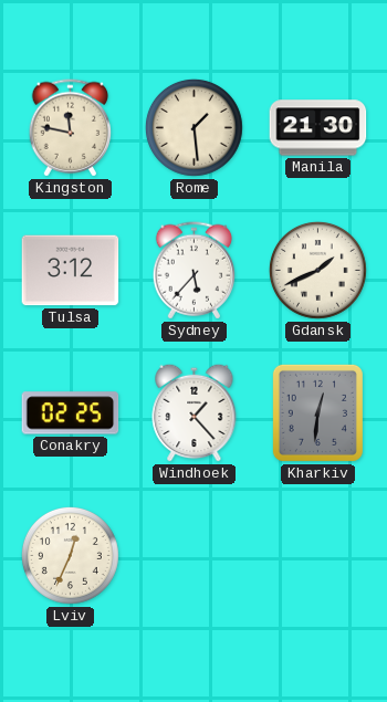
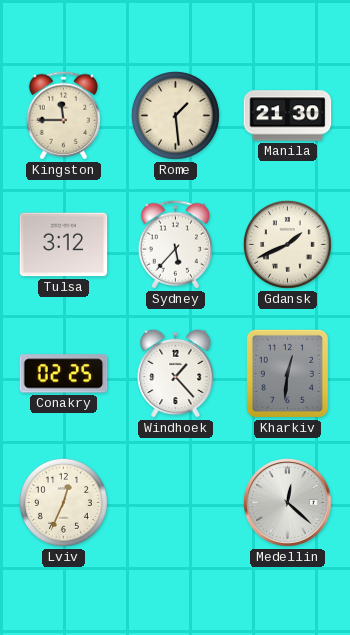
Kingston: 11:47 -> 11:45
Medellin: none -> 12:22
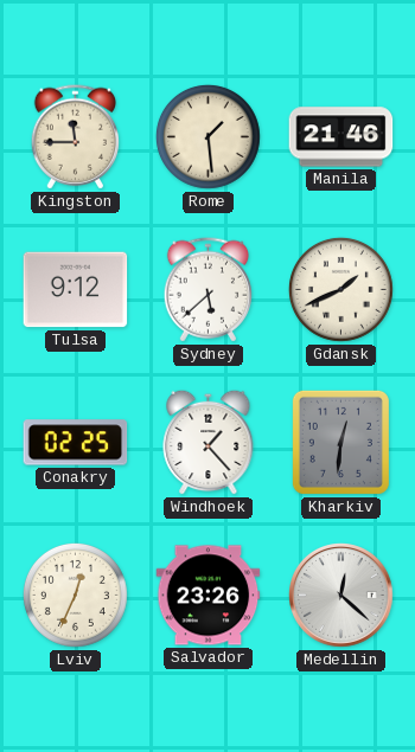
Manila: 21:30 -> 21:46
Tulsa: 3:12 -> 9:12
Sydney: 5:37 -> 5:38
Salvador: none -> 23:26
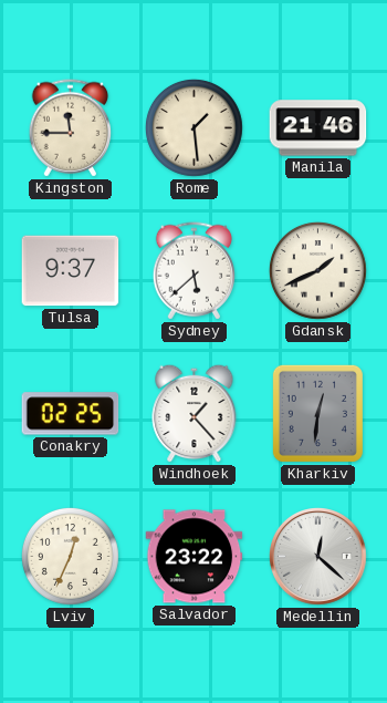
Tulsa: 9:12 -> 9:37
Salvador: 23:26 -> 23:22
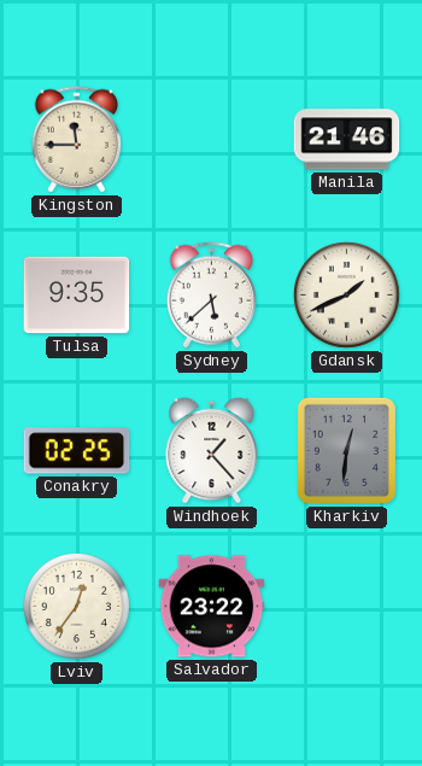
Rome: 1:29 -> none
Tulsa: 9:37 -> 9:35
Lviv: 12:34 -> 12:36
Medellin: 12:22 -> none
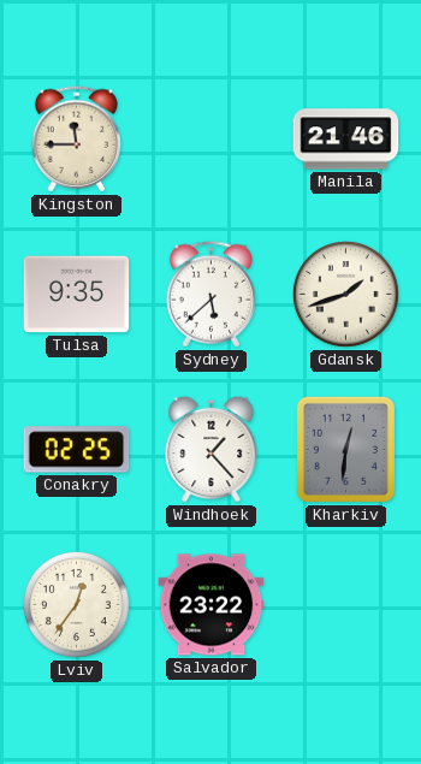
Gdansk: 1:41 -> 1:42
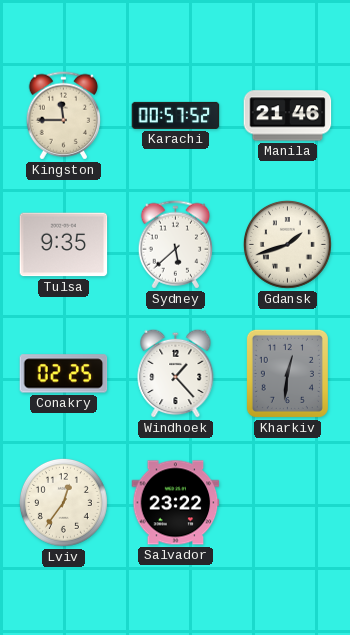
Karachi: none -> 00:57
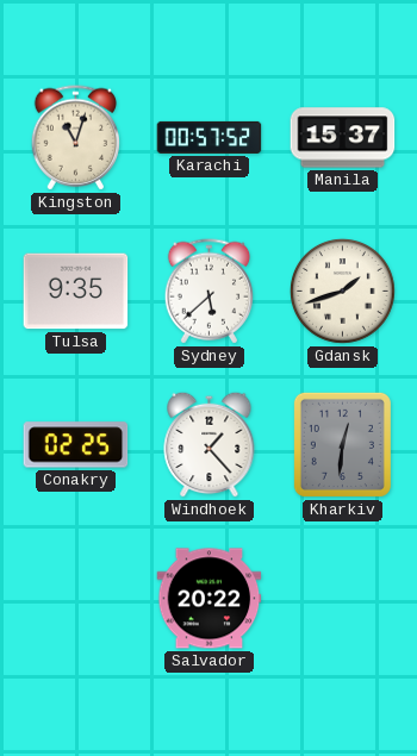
Kingston: 11:45 -> 11:03
Manila: 21:46 -> 15:37
Lviv: 12:36 -> none
Salvador: 23:22 -> 20:22
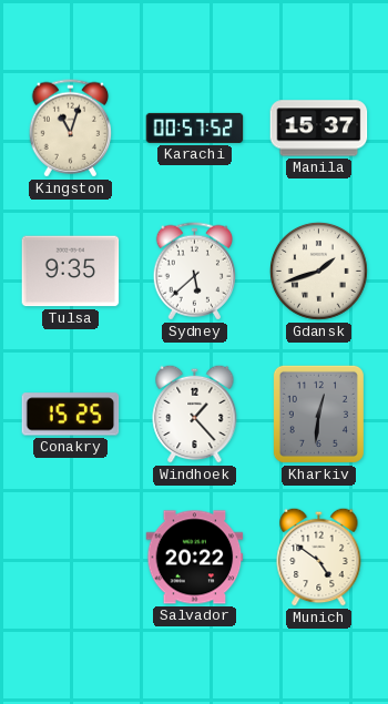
Conakry: 02:25 -> 15:25
Munich: none -> 4:51
